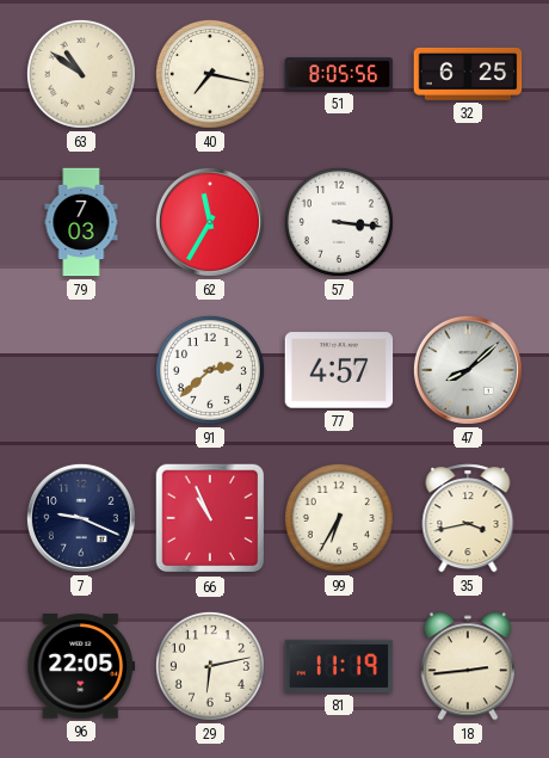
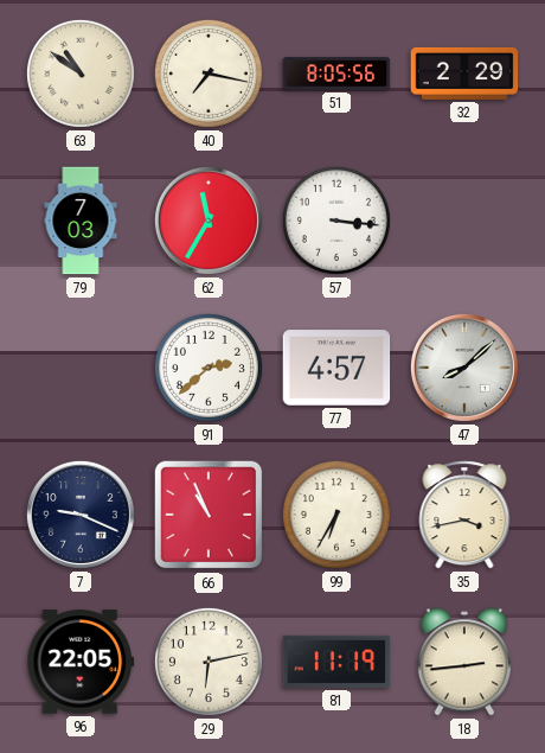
32: 6:25 -> 2:29
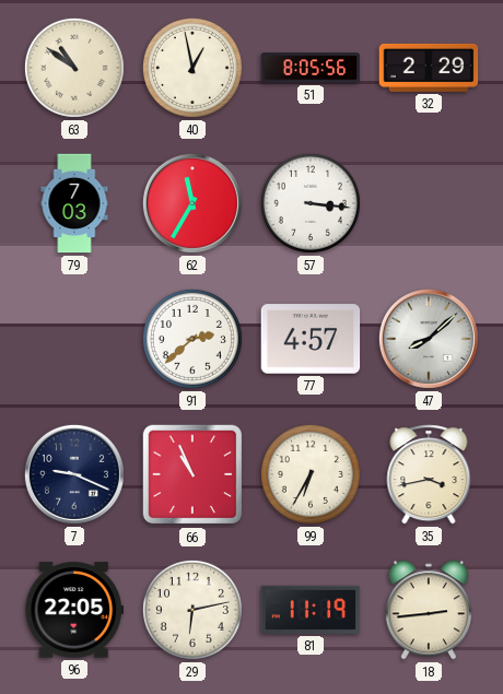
40: 7:17 -> 12:58
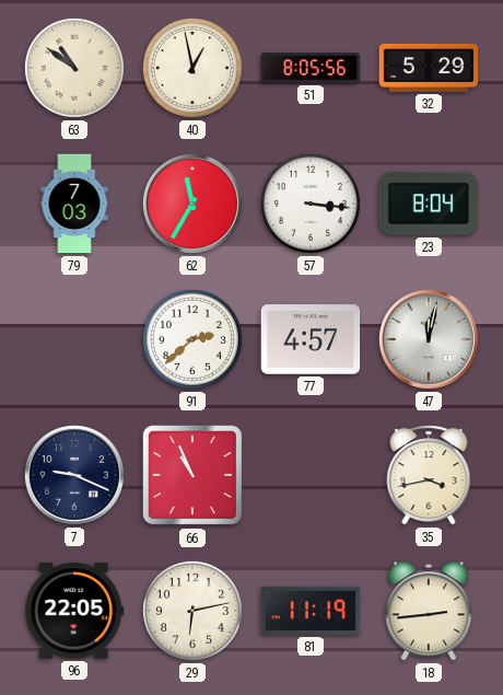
32: 2:29 -> 5:29
23: none -> 8:04
47: 8:08 -> 12:02
99: 6:35 -> none
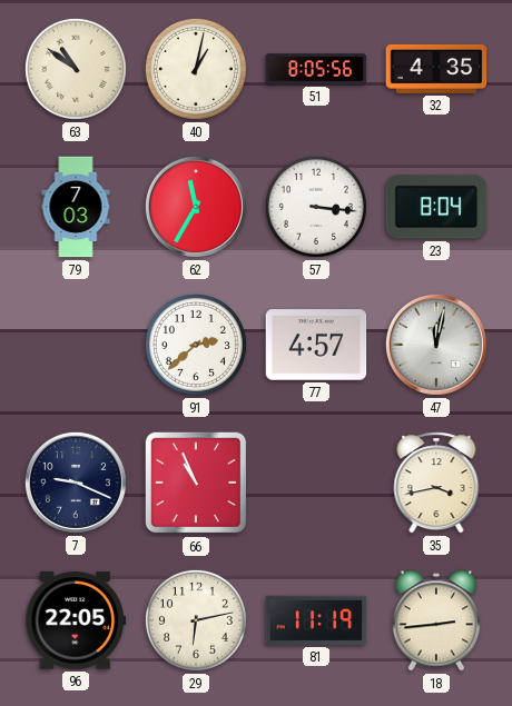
40: 12:58 -> 1:02
32: 5:29 -> 4:35
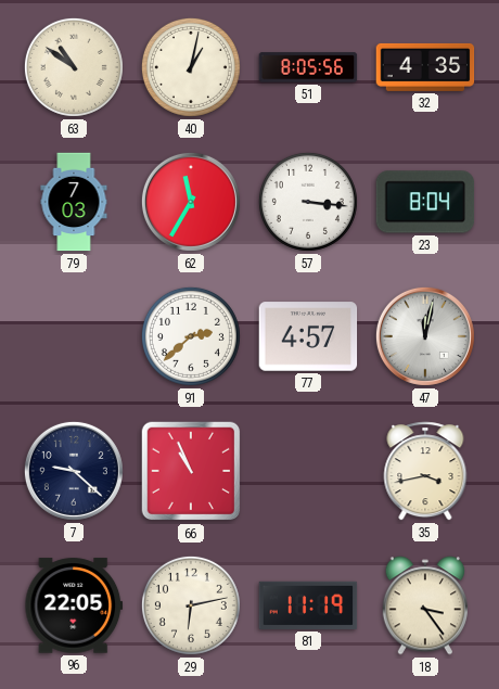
7: 9:19 -> 9:22
18: 2:44 -> 3:24
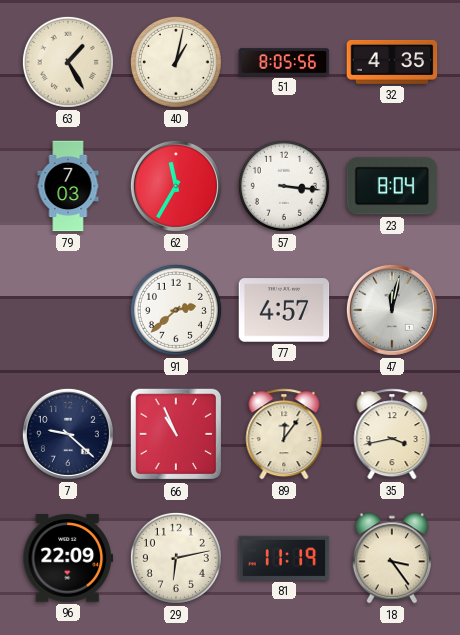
63: 10:51 -> 1:25
89: none -> 12:06
96: 22:05 -> 22:09
